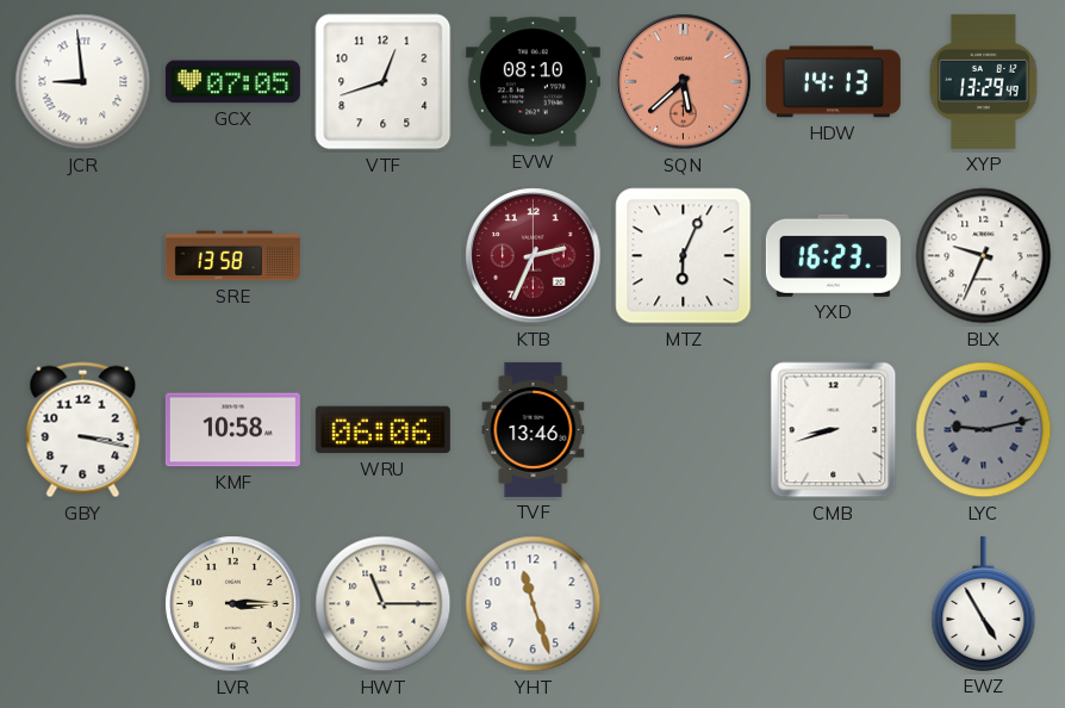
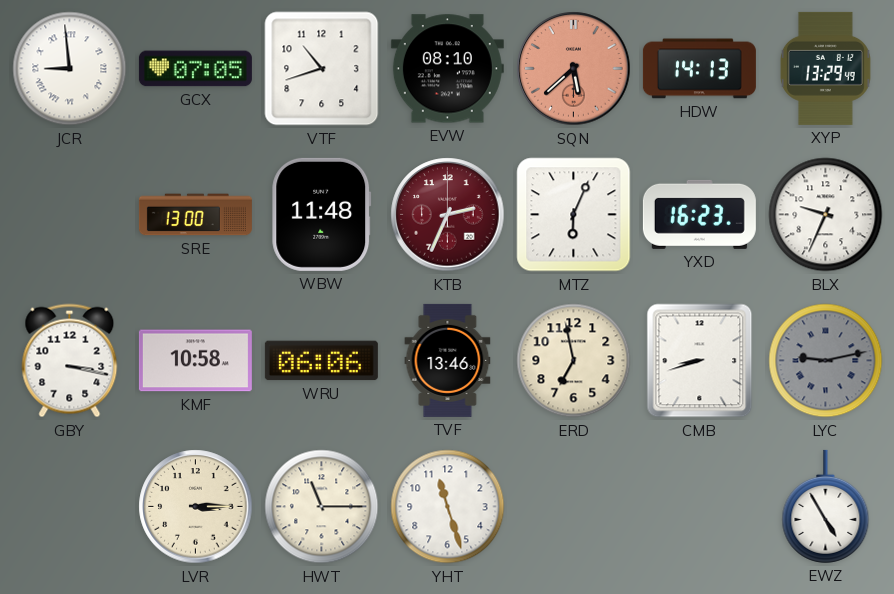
VTF: 12:42 -> 10:42
SRE: 13:58 -> 13:00
WBW: none -> 11:48
ERD: none -> 6:58
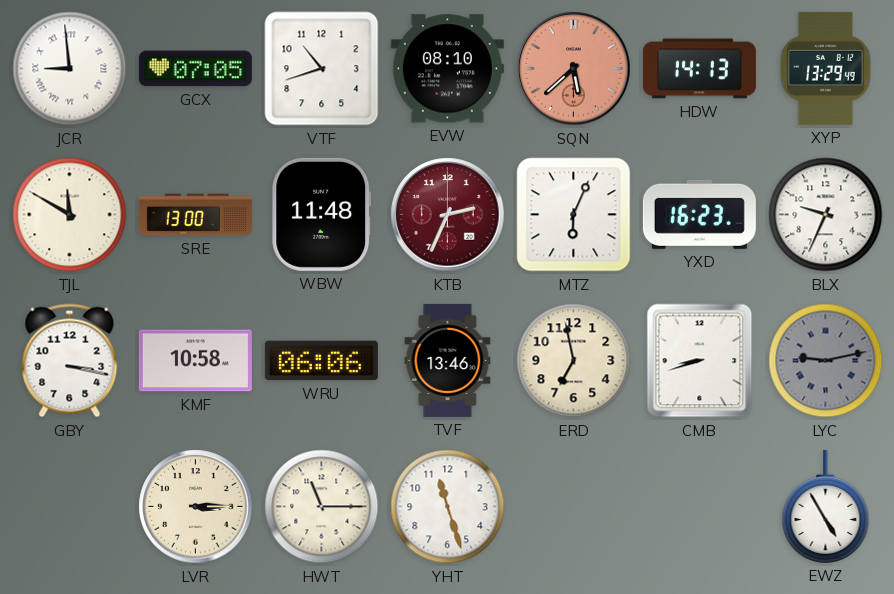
TJL: none -> 11:50
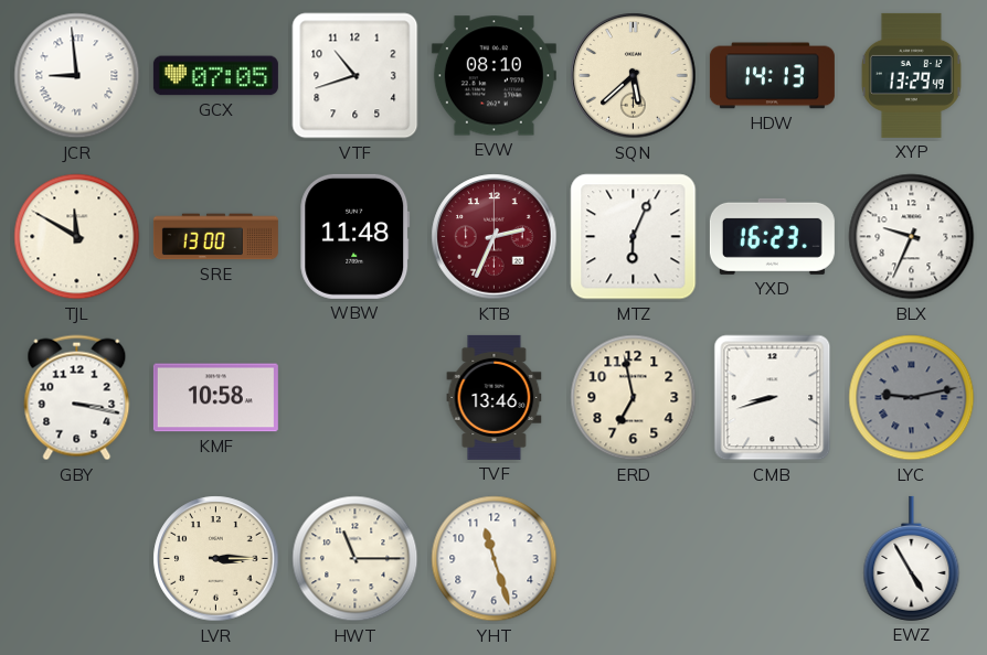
SQN dial: salmon -> cream
WRU: 06:06 -> none
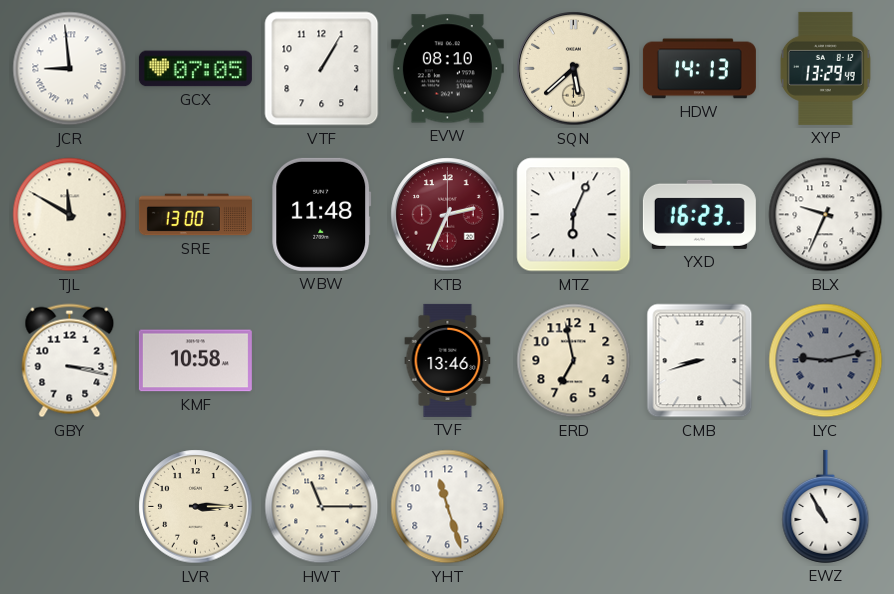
VTF: 10:42 -> 1:05
EWZ: 4:55 -> 10:55
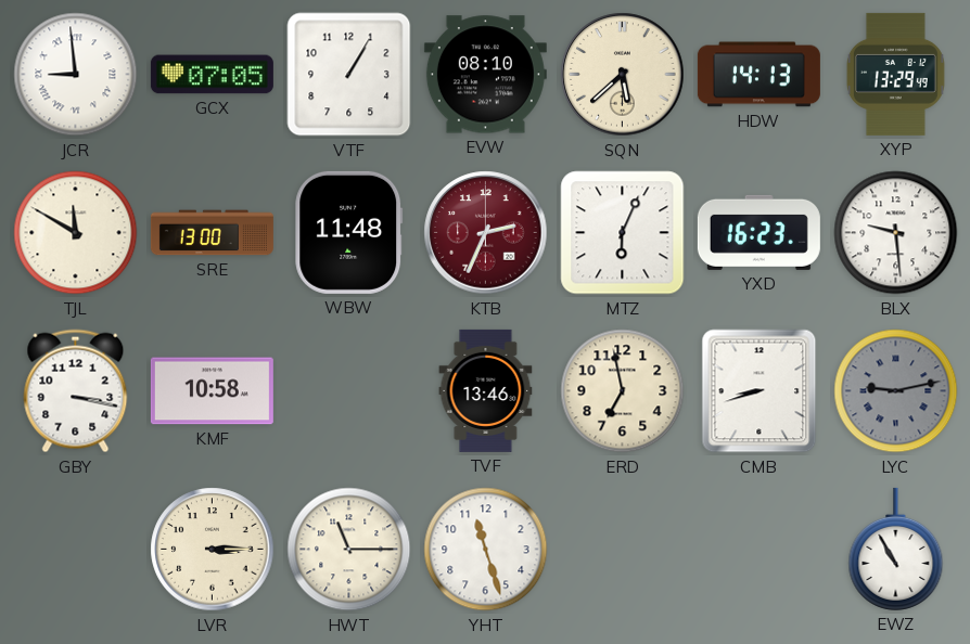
BLX: 9:34 -> 9:29
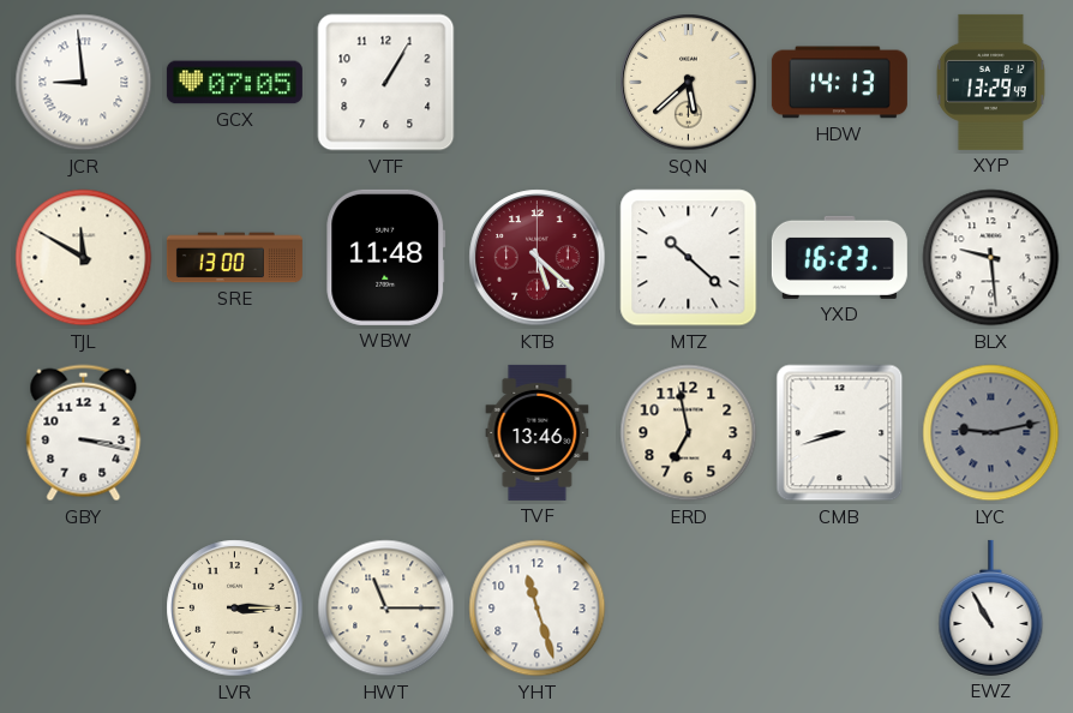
EVW: 08:10 -> none
KTB: 2:34 -> 5:22
MTZ: 6:04 -> 10:22
KMF: 10:58 -> none
